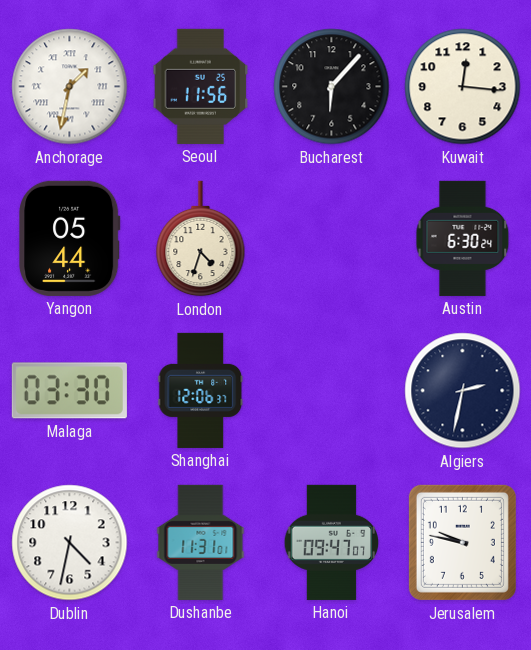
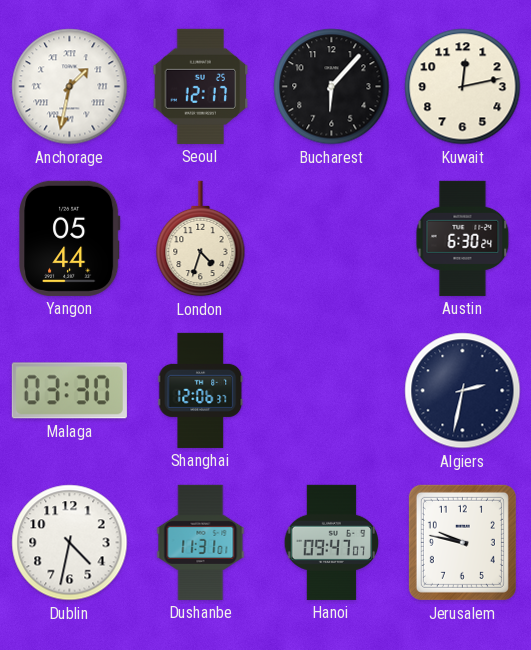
Seoul: 11:56 -> 12:17
Kuwait: 12:16 -> 12:13
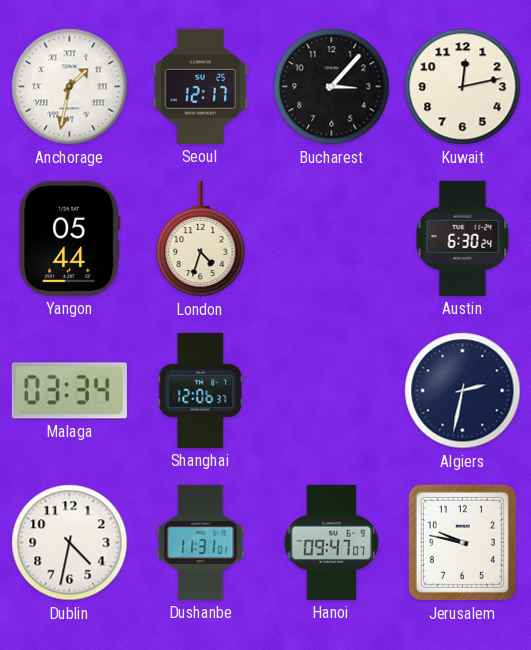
Bucharest: 6:07 -> 3:07
Malaga: 03:30 -> 03:34
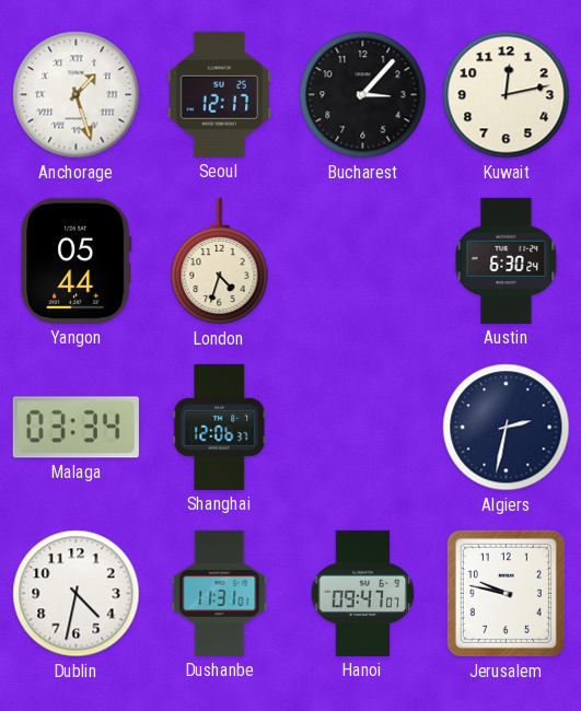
Anchorage: 1:32 -> 1:27
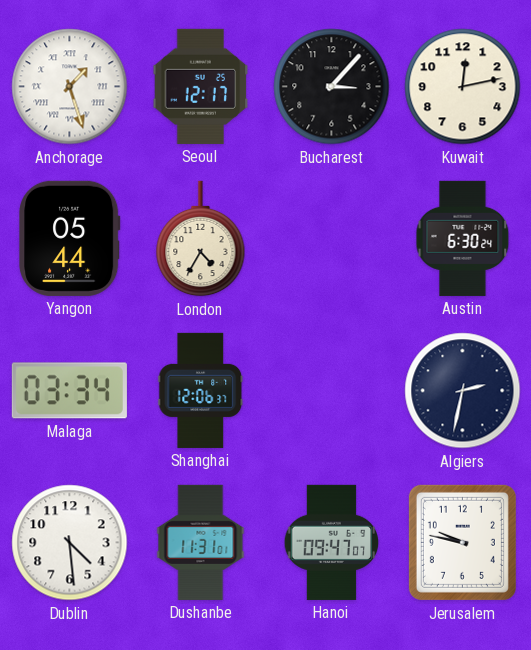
London: 4:33 -> 4:35
Dublin: 4:32 -> 4:29
